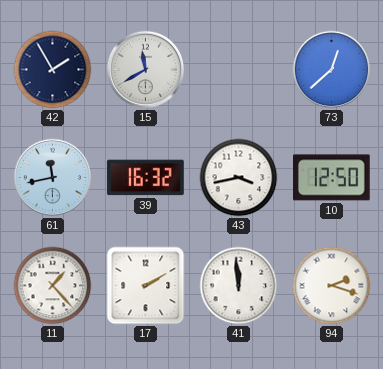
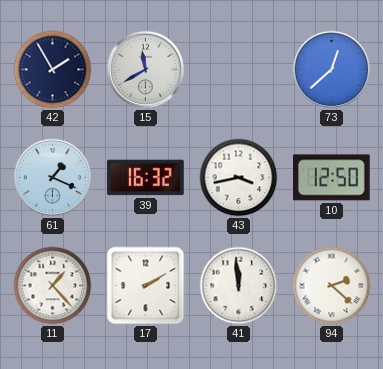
61: 11:43 -> 1:19
94: 2:18 -> 2:22
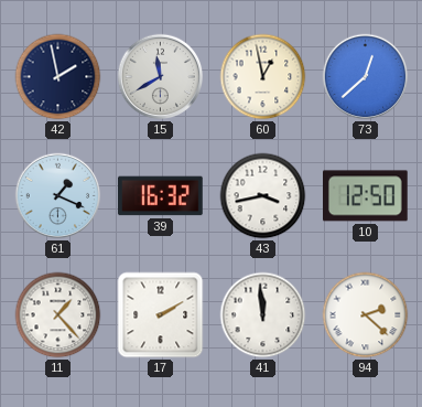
42: 1:55 -> 1:58
60: none -> 12:58
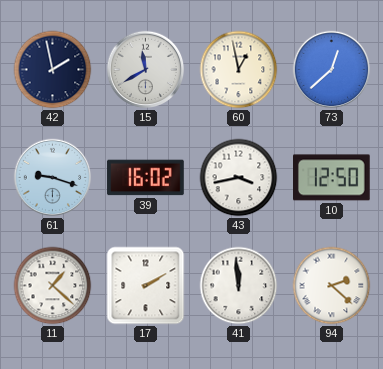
61: 1:19 -> 9:18
39: 16:32 -> 16:02
11: 1:23 -> 1:22
